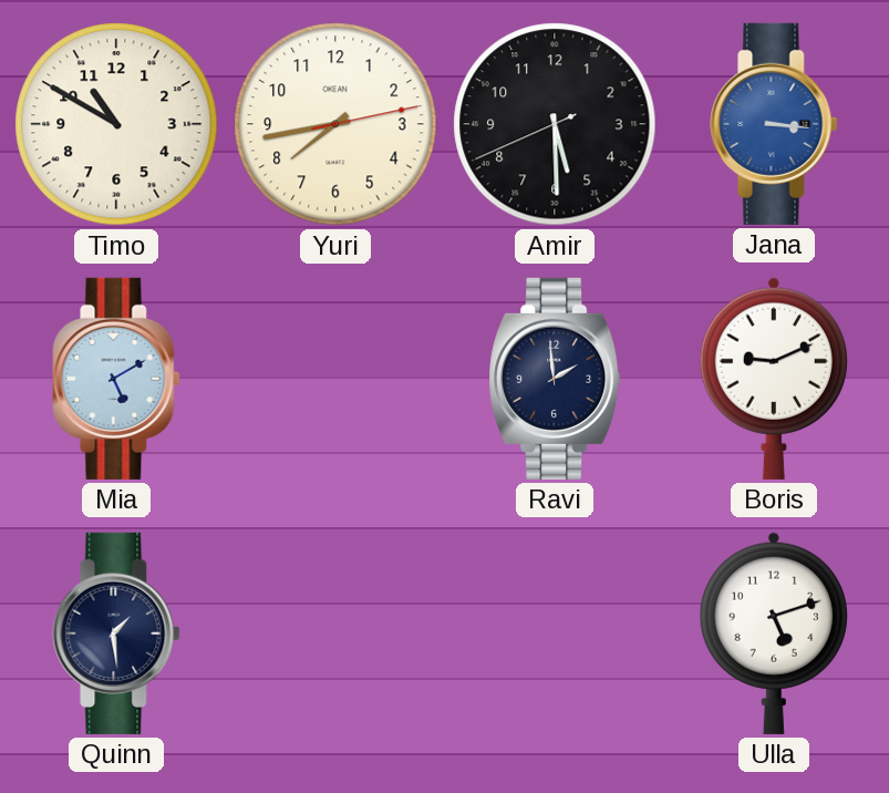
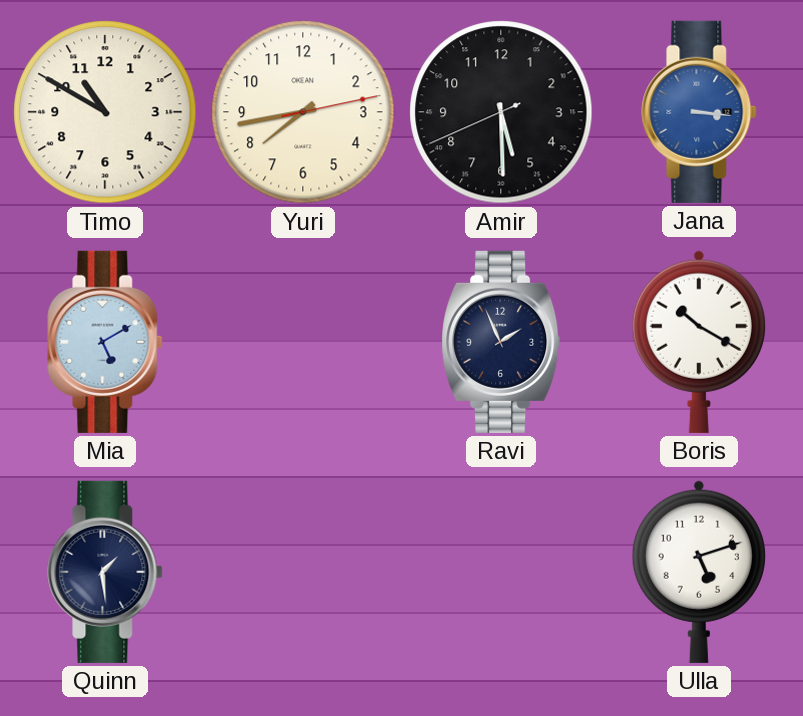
Ravi: 1:59 -> 1:56
Boris: 9:11 -> 10:20
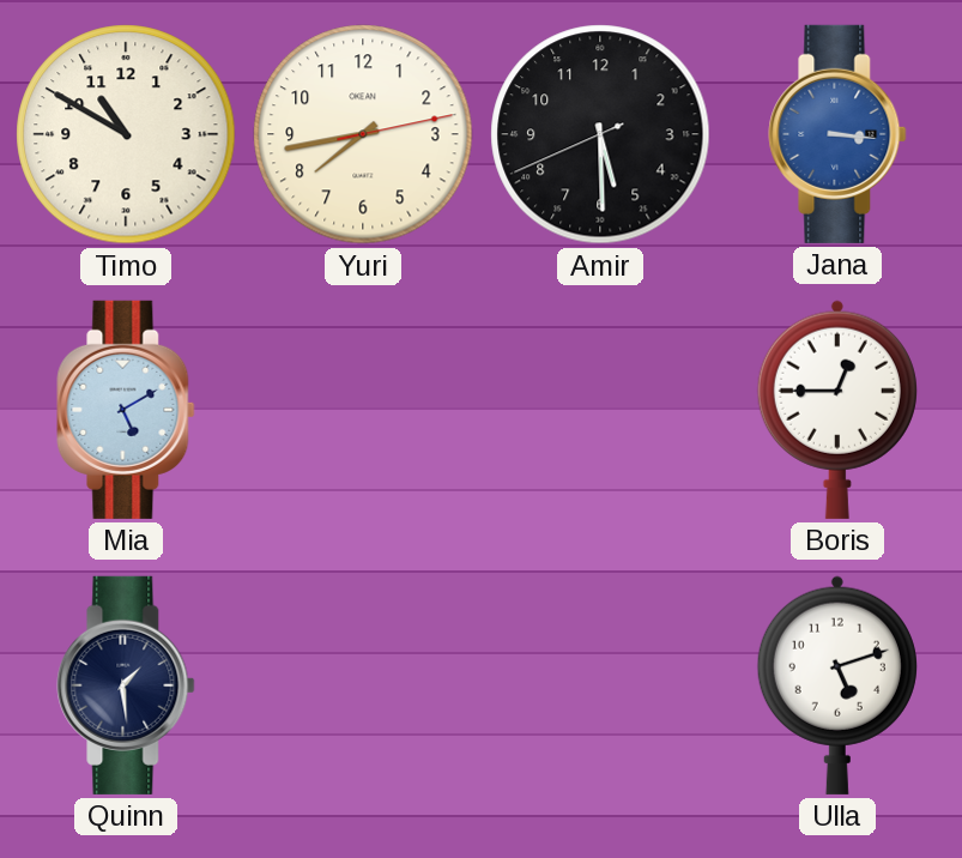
Ravi: 1:56 -> none
Boris: 10:20 -> 12:45
